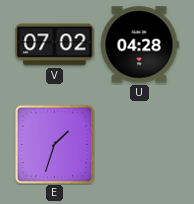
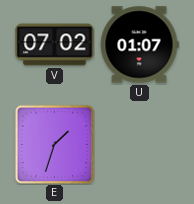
U: 04:28 -> 01:07
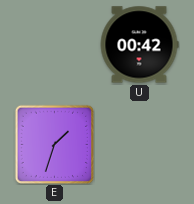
V: 07:02 -> none
U: 01:07 -> 00:42
